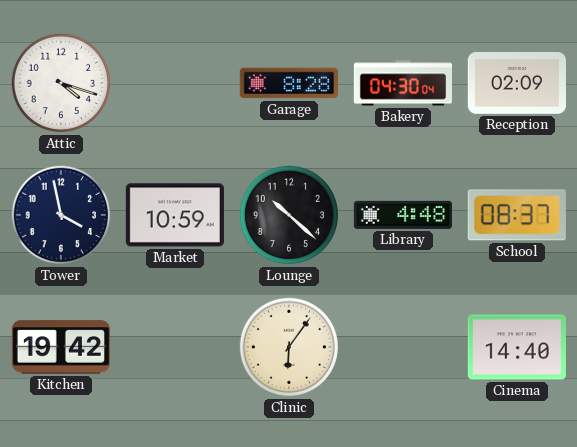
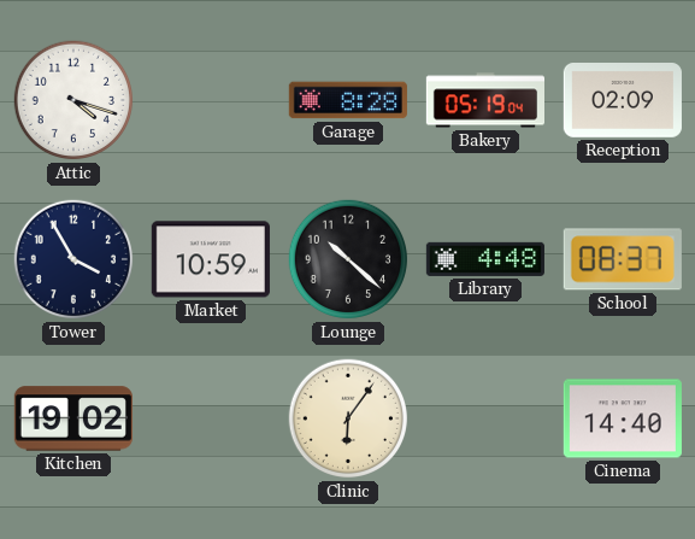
Bakery: 04:30 -> 05:19
Tower: 3:58 -> 3:55
Kitchen: 19:42 -> 19:02
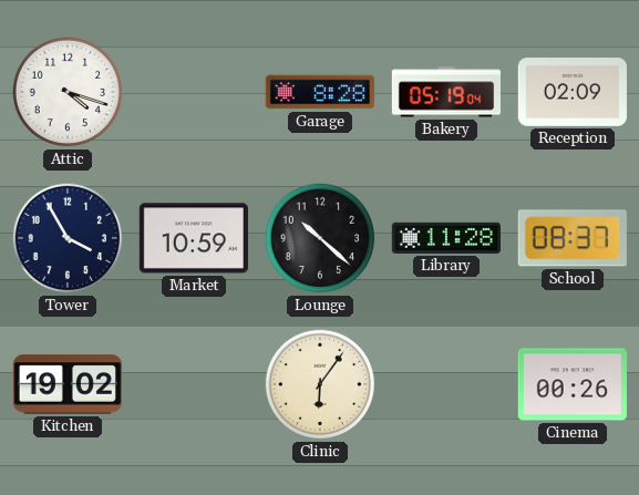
Library: 4:48 -> 11:28
Cinema: 14:40 -> 00:26
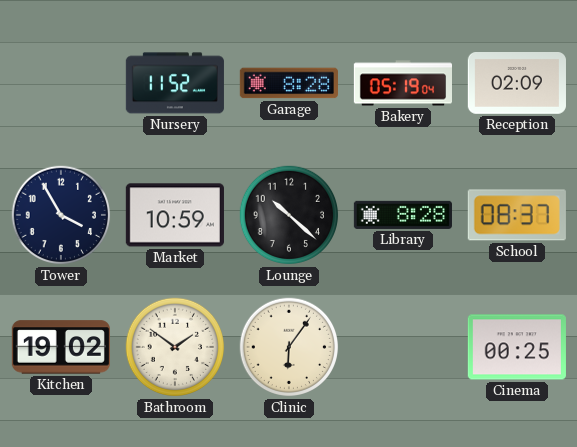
Attic: 4:18 -> none
Nursery: none -> 11:52
Library: 11:28 -> 8:28
Bathroom: none -> 1:51
Cinema: 00:26 -> 00:25
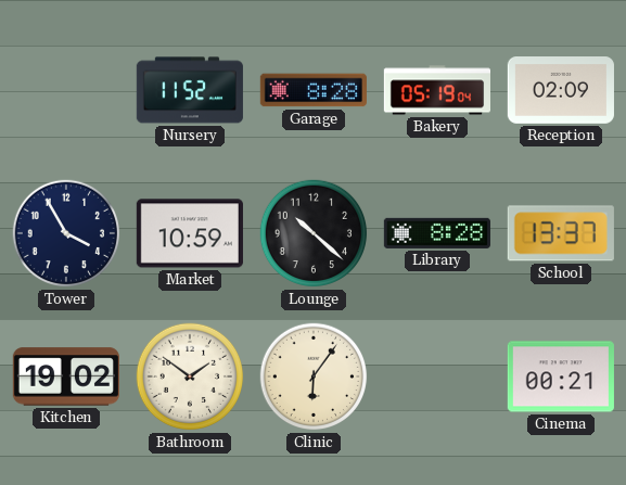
School: 08:37 -> 13:37
Cinema: 00:25 -> 00:21
